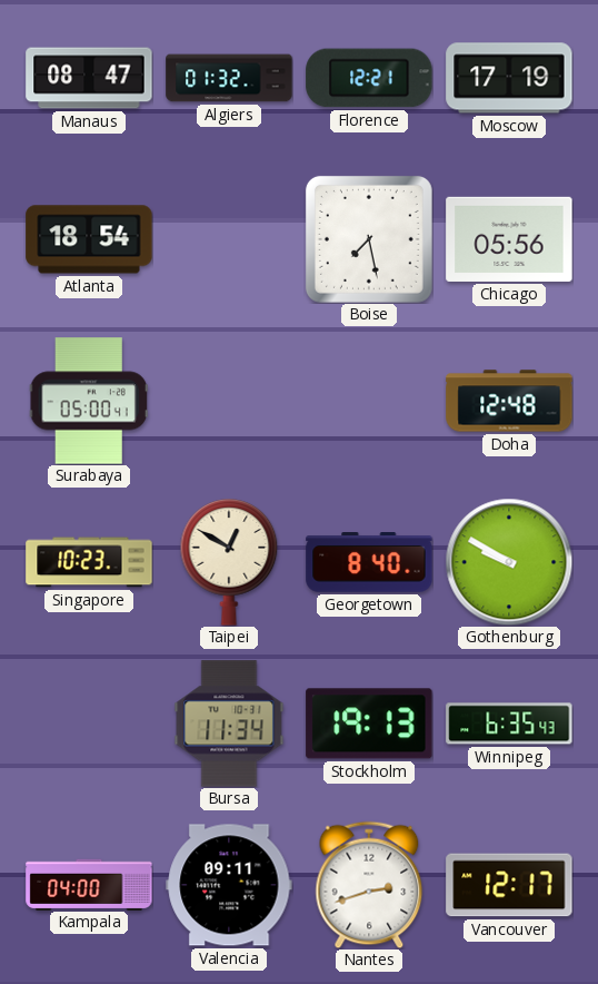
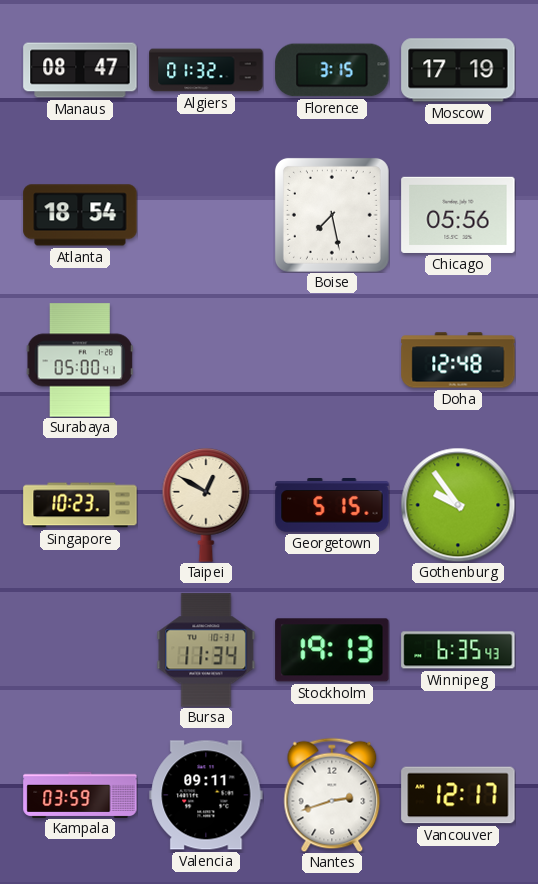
Florence: 12:21 -> 3:15
Georgetown: 8:40 -> 5:15
Gothenburg: 9:50 -> 9:54
Kampala: 04:00 -> 03:59
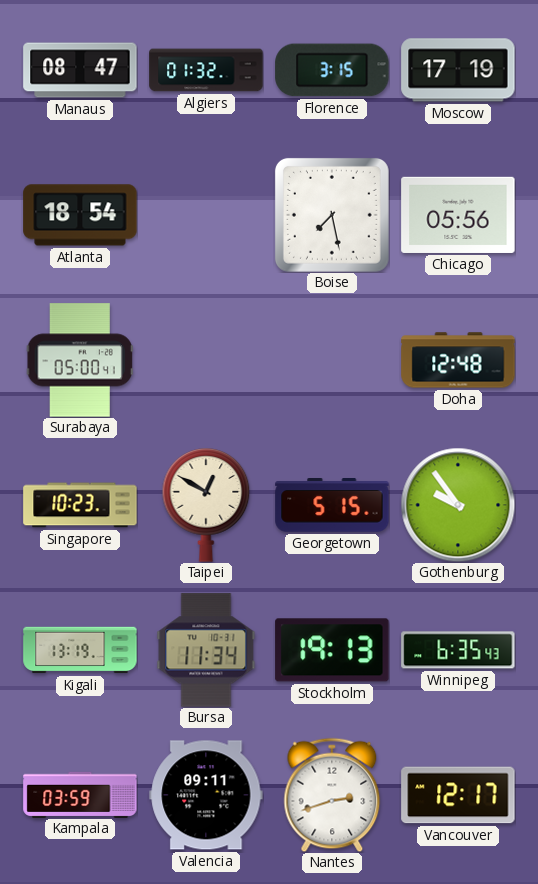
Kigali: none -> 13:19
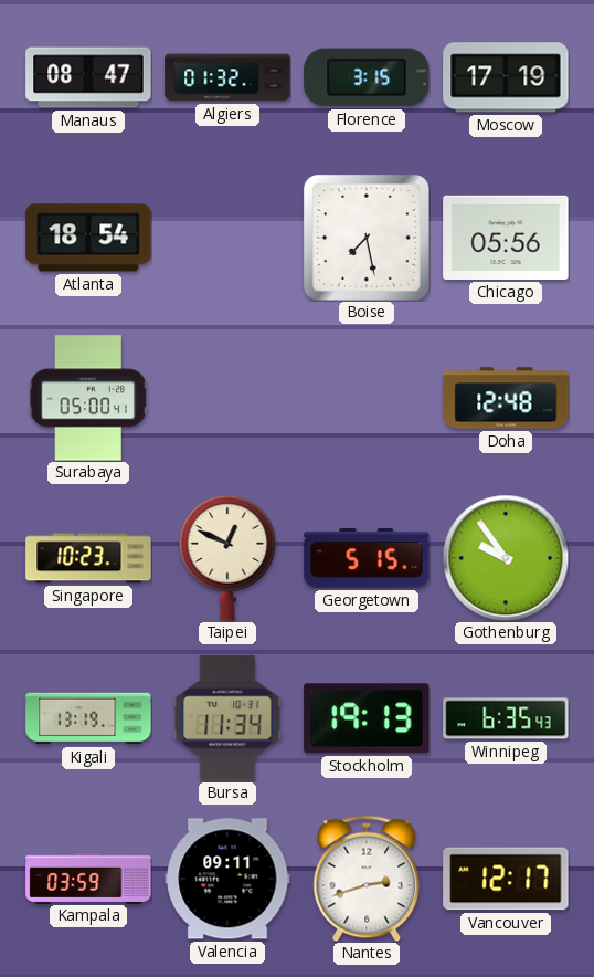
Taipei: 12:50 -> 12:49
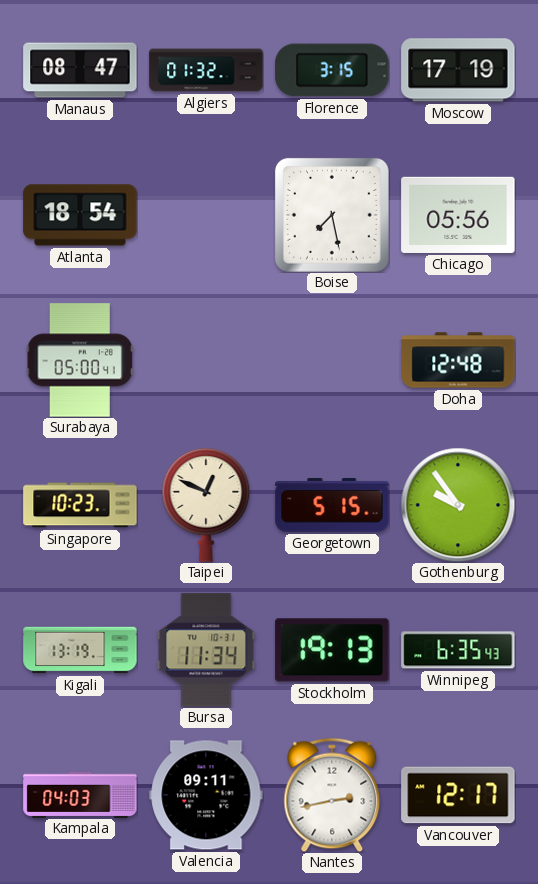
Kampala: 03:59 -> 04:03
Nantes: 2:42 -> 2:43
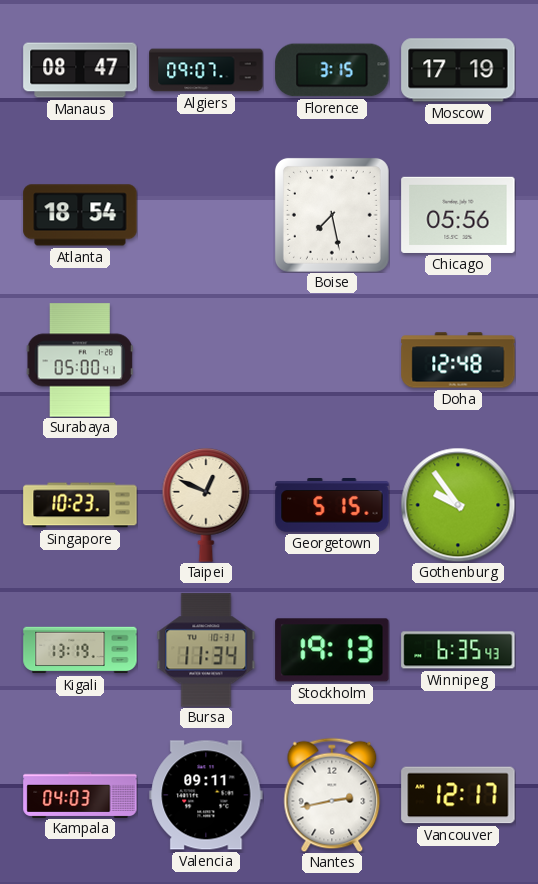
Algiers: 01:32 -> 09:07
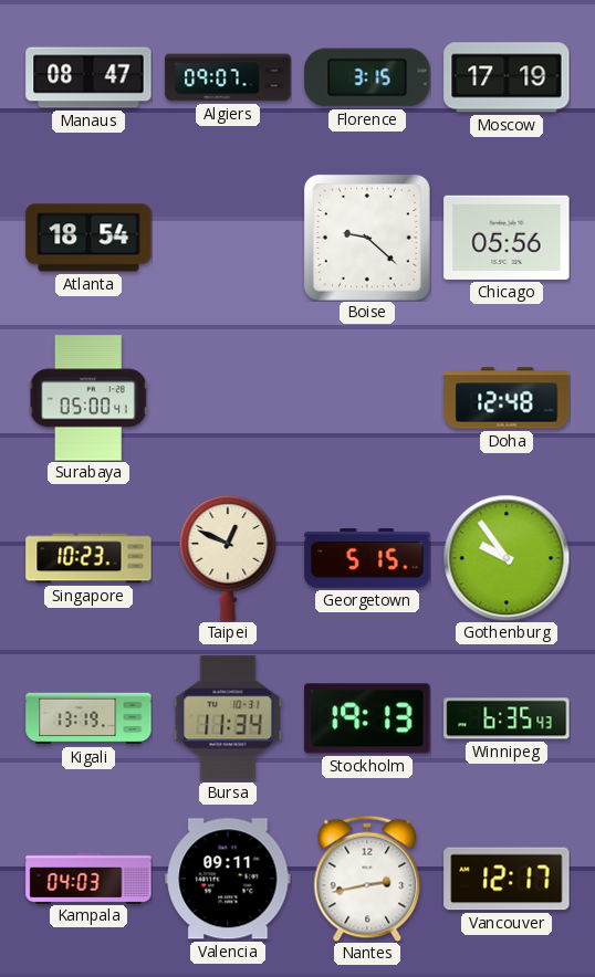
Boise: 7:28 -> 9:22
